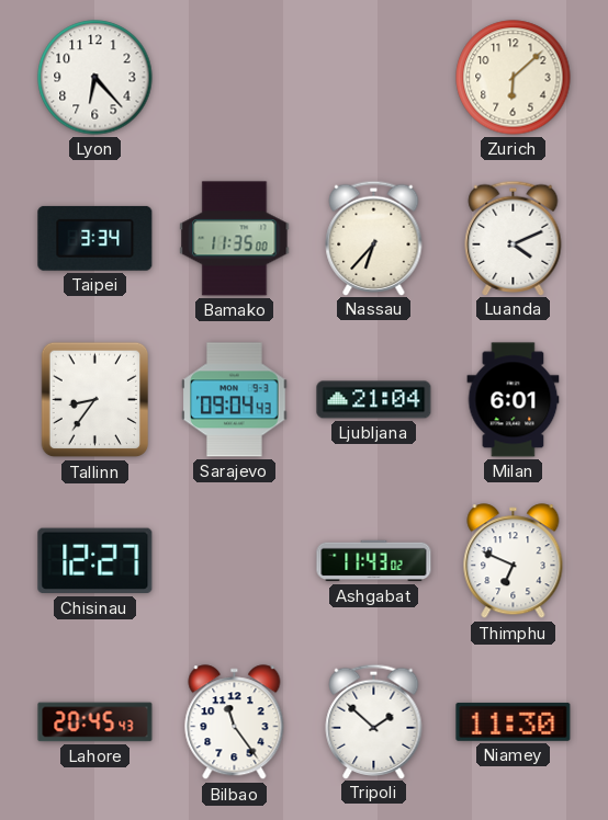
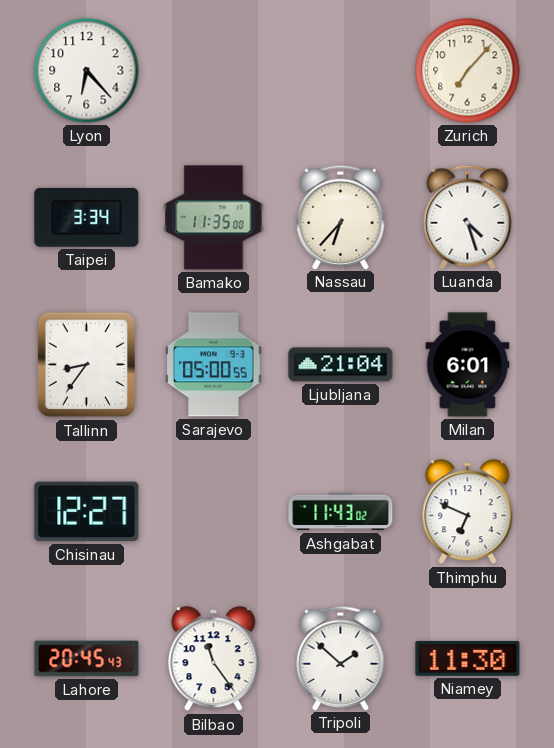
Zurich: 6:08 -> 7:07
Luanda: 4:11 -> 4:27
Sarajevo: 09:04 -> 05:00
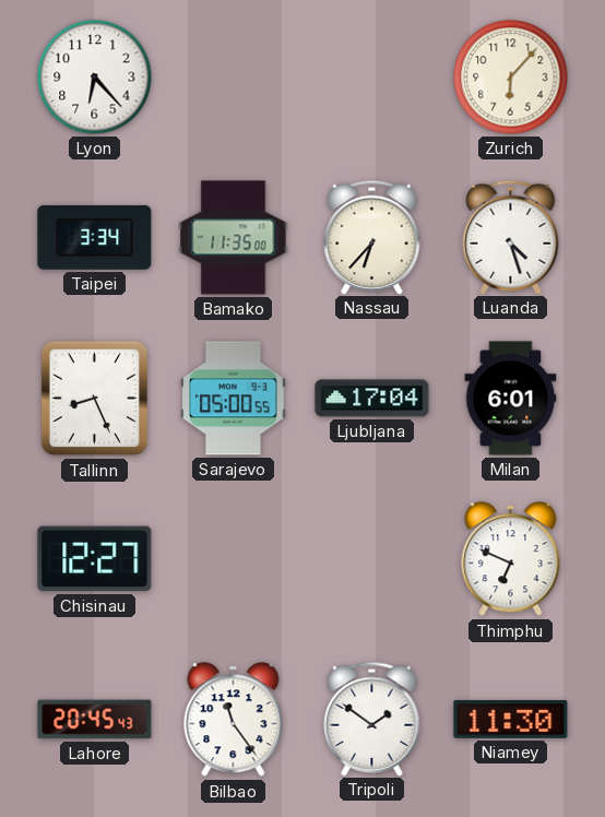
Zurich: 7:07 -> 6:07
Tallinn: 8:36 -> 8:26
Ljubljana: 21:04 -> 17:04
Ashgabat: 11:43 -> none
Tripoli: 1:52 -> 1:51
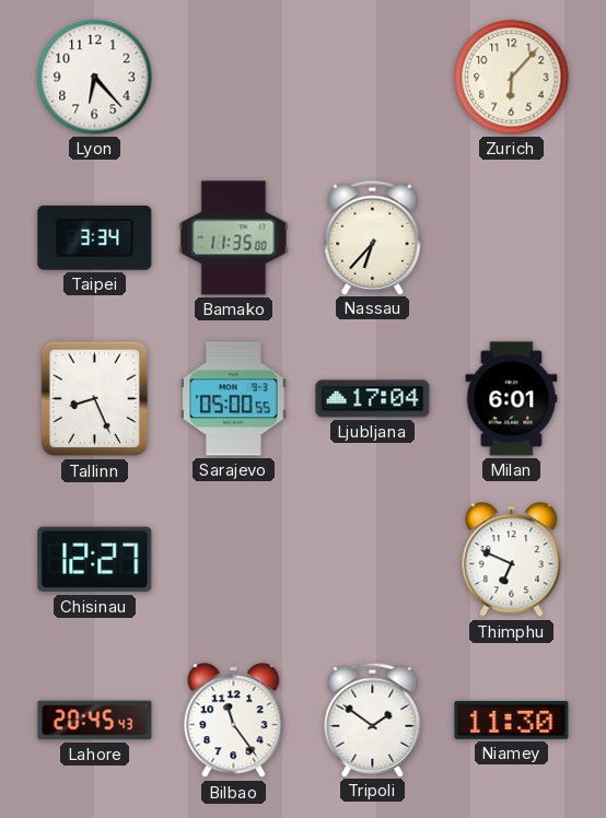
Luanda: 4:27 -> none
